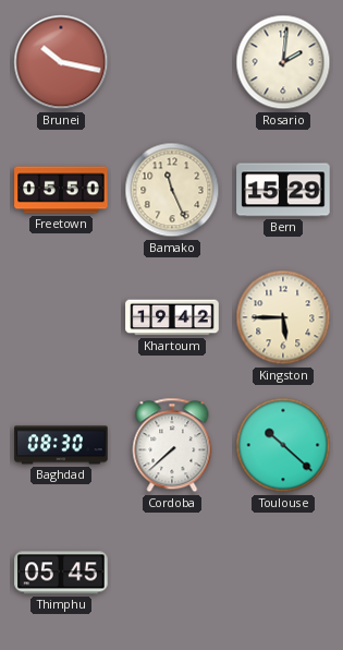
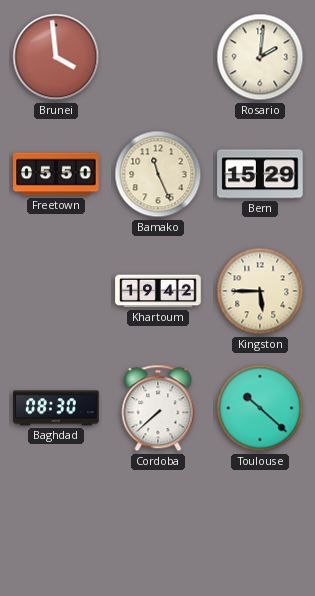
Brunei: 10:17 -> 3:59
Thimphu: 05:45 -> none
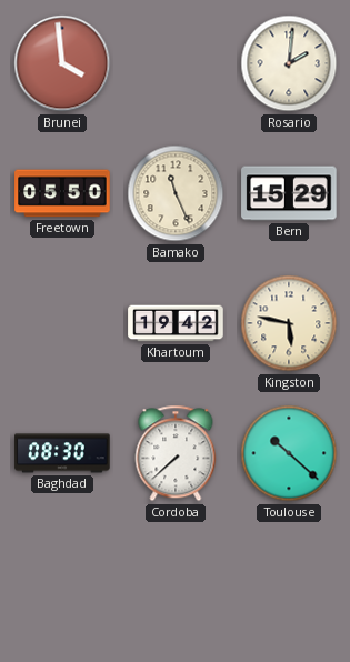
Kingston: 5:45 -> 5:47
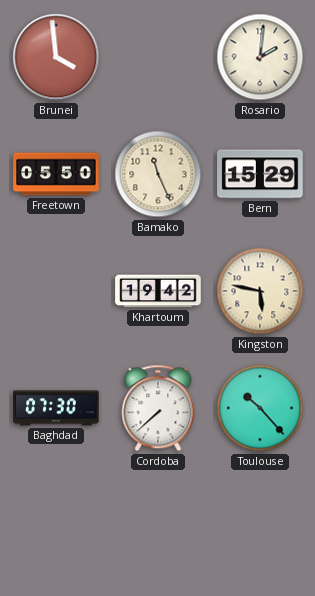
Baghdad: 08:30 -> 07:30
Toulouse: 10:22 -> 10:23
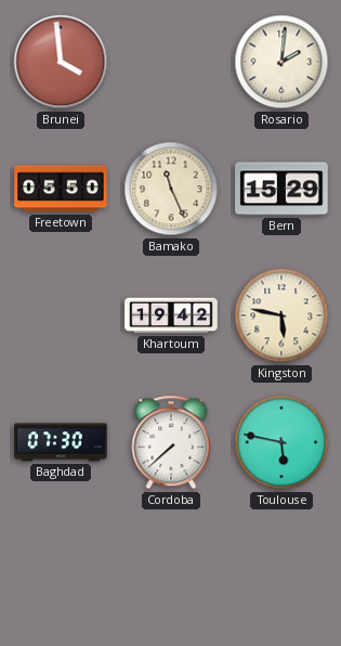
Toulouse: 10:23 -> 5:47
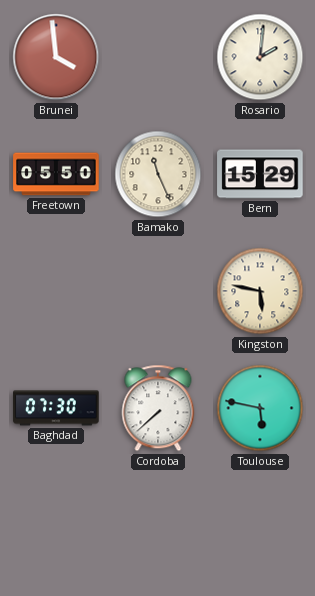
Khartoum: 19:42 -> none
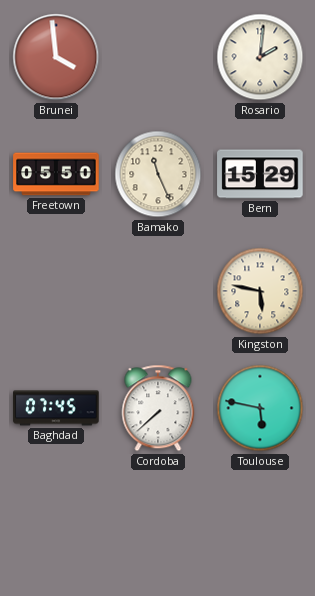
Baghdad: 07:30 -> 07:45
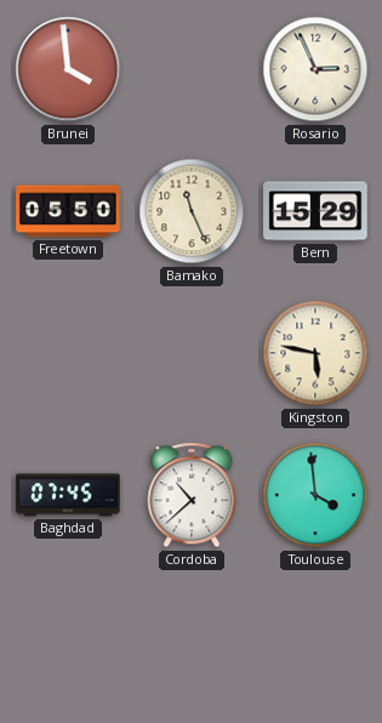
Rosario: 2:01 -> 2:56
Cordoba: 7:38 -> 10:38
Toulouse: 5:47 -> 3:59
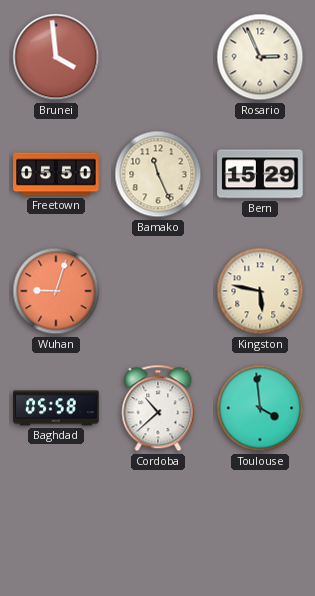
Wuhan: none -> 9:03
Baghdad: 07:45 -> 05:58
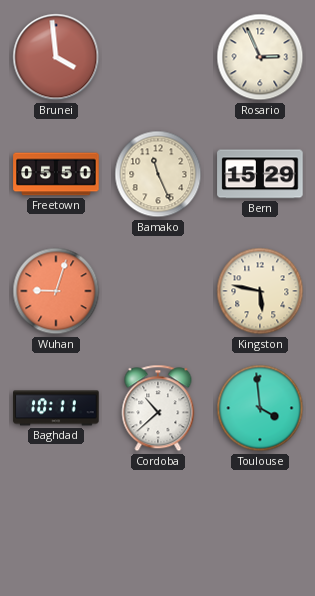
Baghdad: 05:58 -> 10:11
